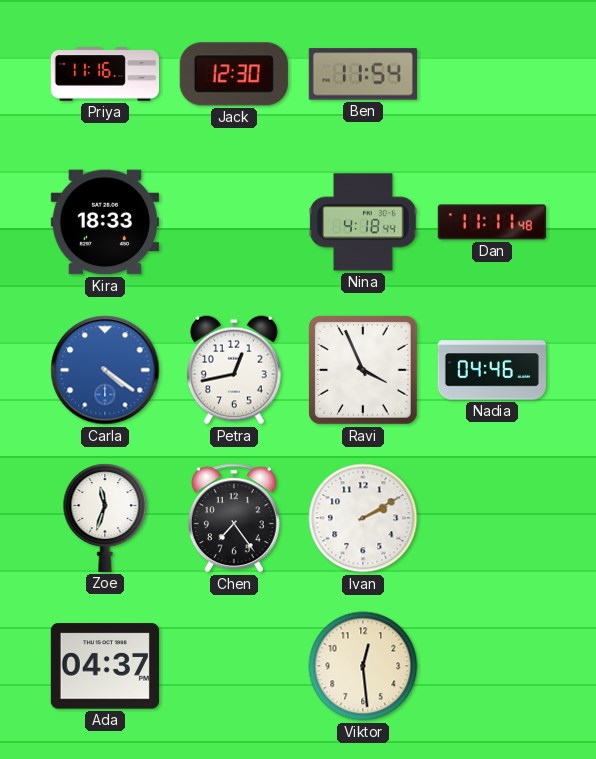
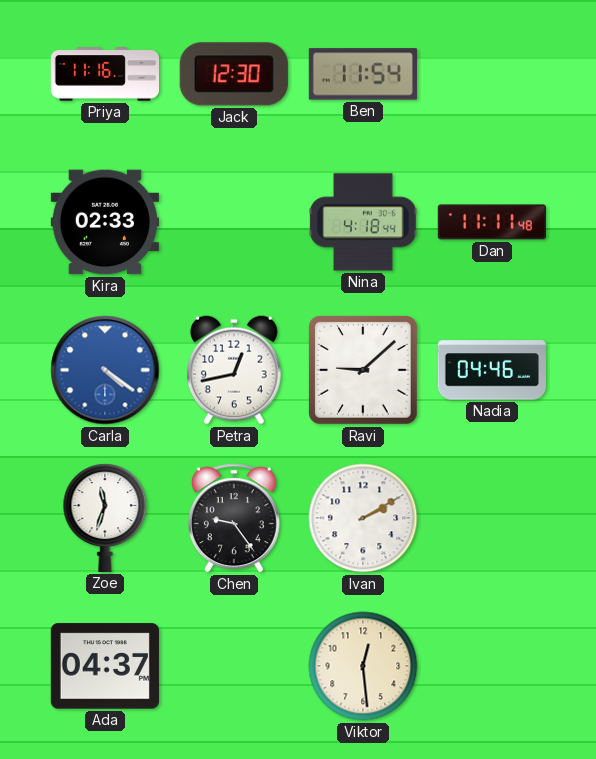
Kira: 18:33 -> 02:33
Ravi: 3:56 -> 9:08
Chen: 7:24 -> 9:24
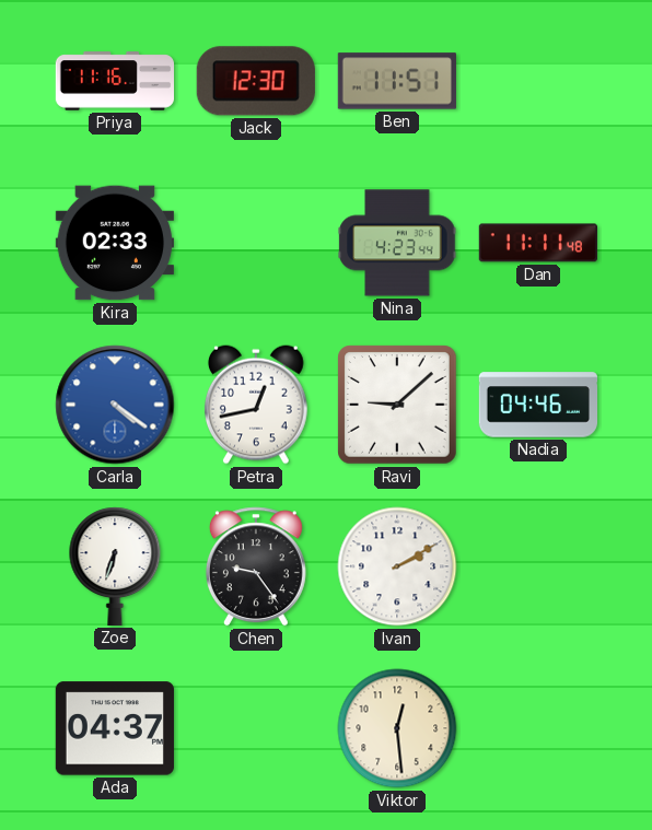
Ben: 11:54 -> 11:51
Nina: 4:18 -> 4:23
Zoe: 11:33 -> 6:33
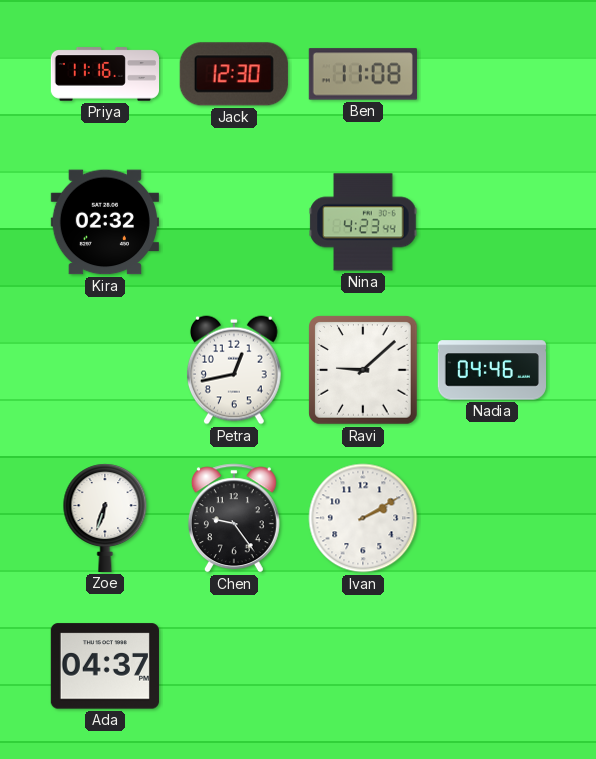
Ben: 11:51 -> 11:08
Kira: 02:33 -> 02:32
Dan: 11:11 -> none
Carla: 4:21 -> none
Viktor: 12:29 -> none
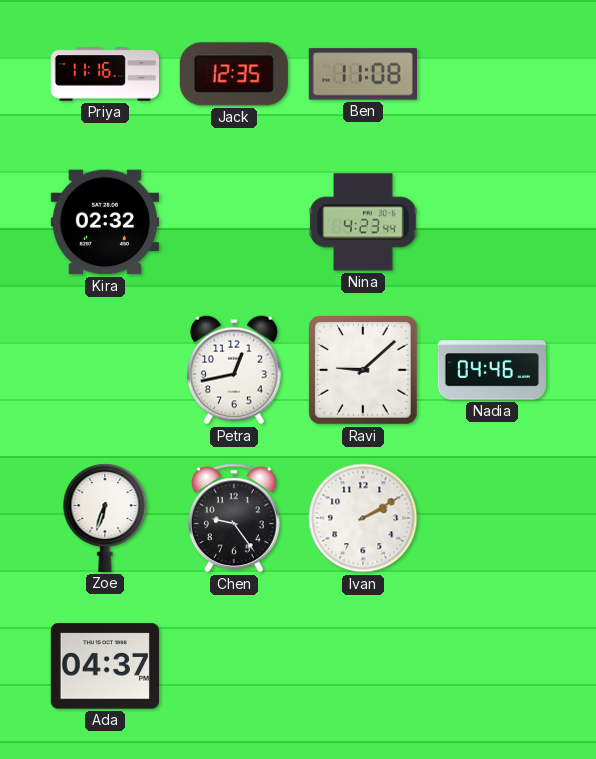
Jack: 12:30 -> 12:35
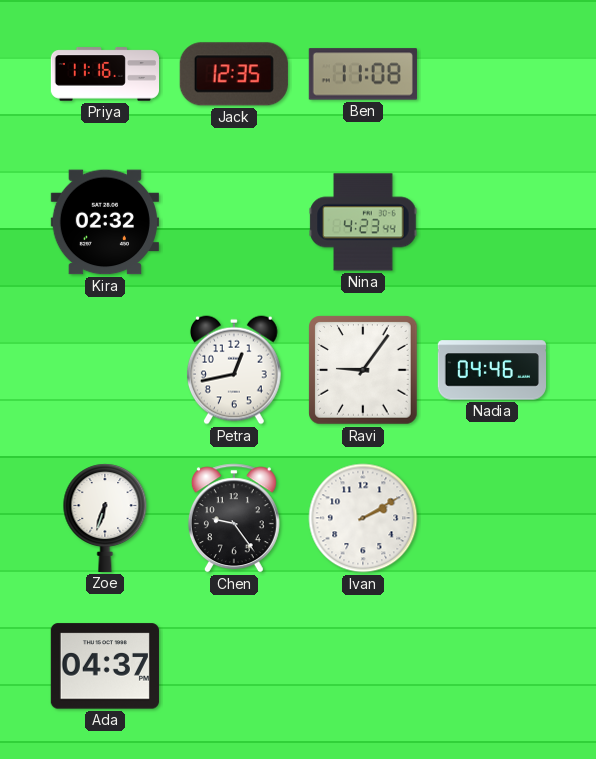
Ravi: 9:08 -> 9:06
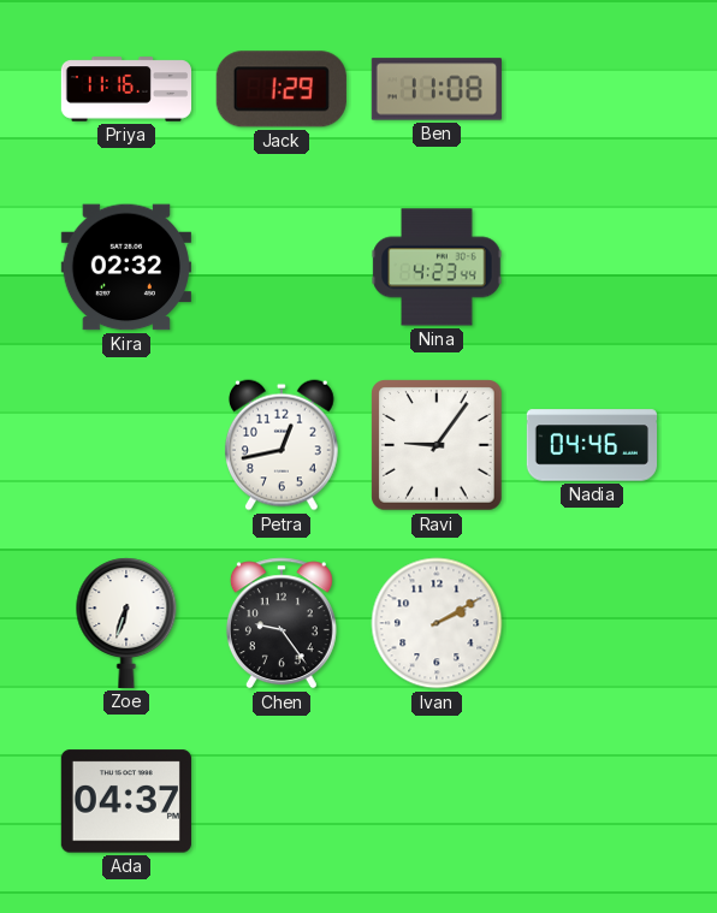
Jack: 12:35 -> 1:29
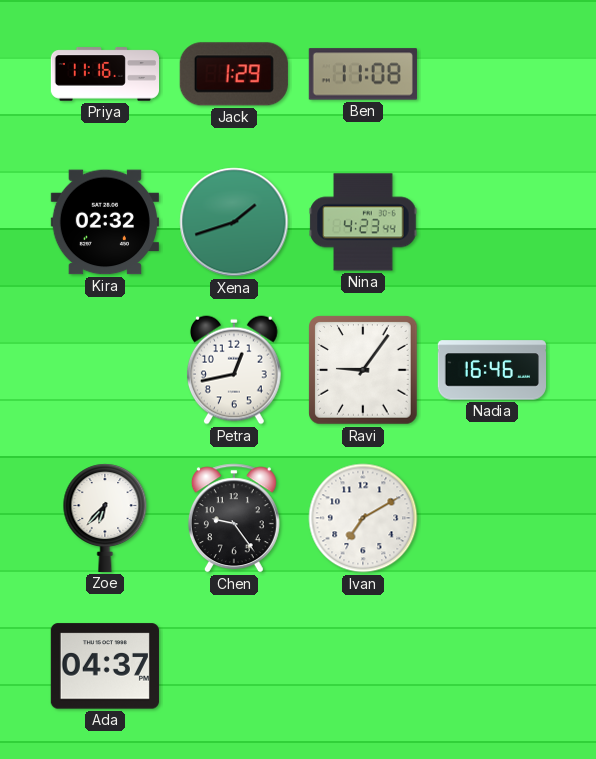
Xena: none -> 1:42
Nadia: 04:46 -> 16:46
Zoe: 6:33 -> 6:37
Ivan: 2:10 -> 7:10
